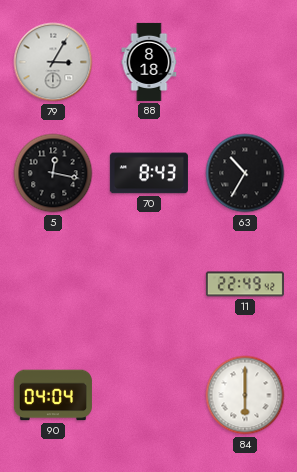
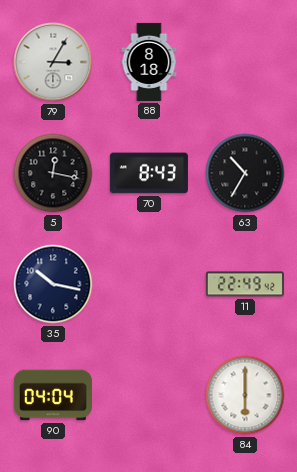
35: none -> 10:17
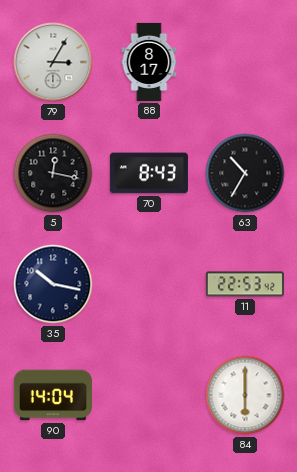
88: 8:18 -> 8:17
11: 22:49 -> 22:53
90: 04:04 -> 14:04
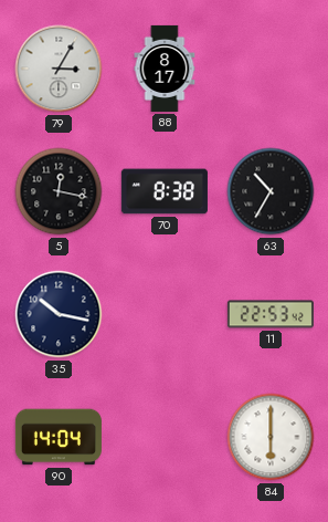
70: 8:43 -> 8:38
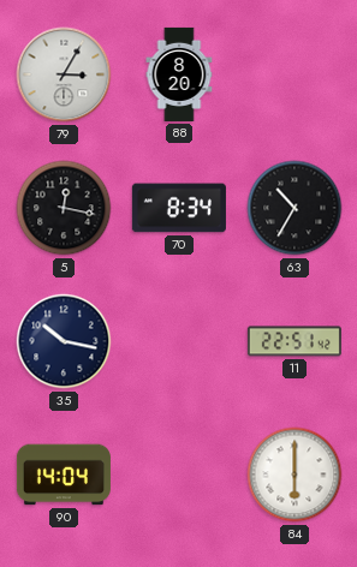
88: 8:17 -> 8:20
70: 8:38 -> 8:34
11: 22:53 -> 22:51
